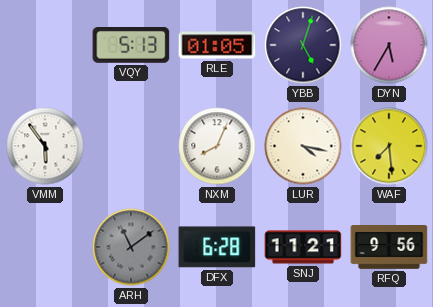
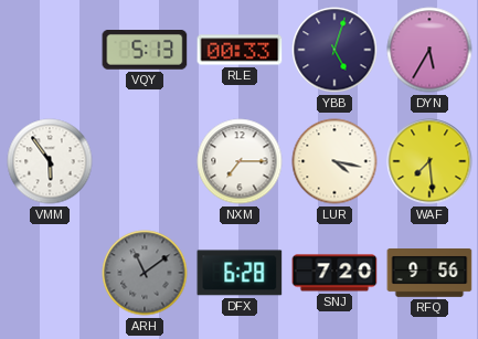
RLE: 01:05 -> 00:33
NXM: 8:04 -> 7:15
SNJ: 11:21 -> 7:20
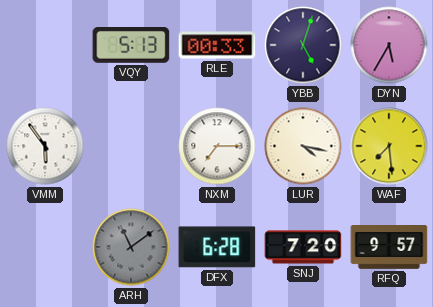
RFQ: 9:56 -> 9:57
